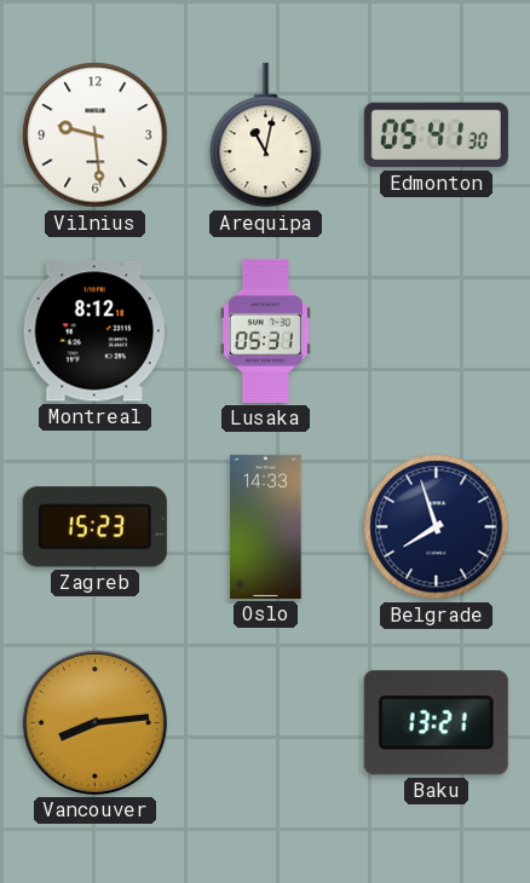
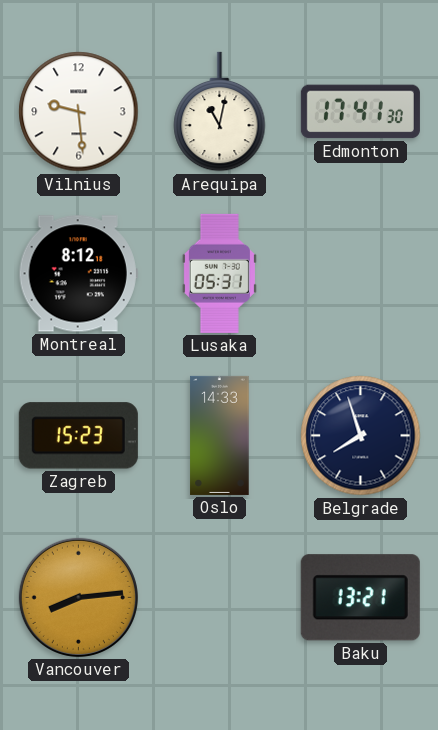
Edmonton: 05:41 -> 17:41
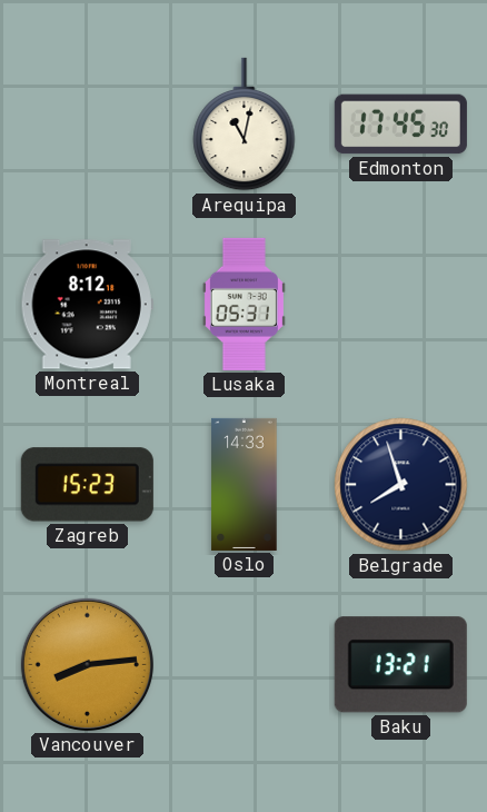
Vilnius: 9:29 -> none
Edmonton: 17:41 -> 17:45
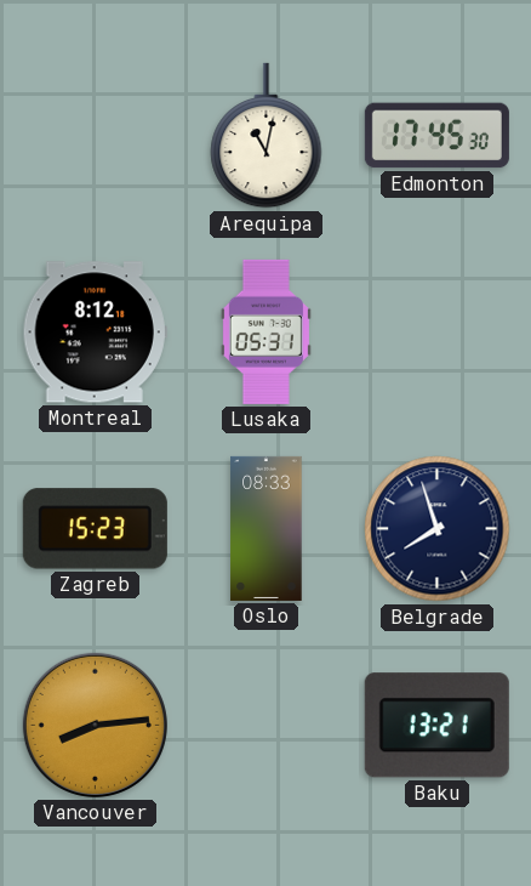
Oslo: 14:33 -> 08:33
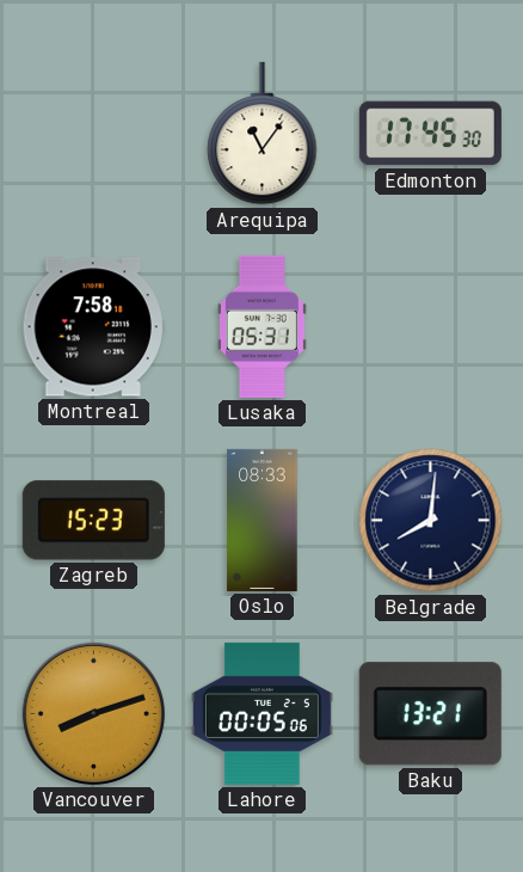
Arequipa: 11:02 -> 11:06
Montreal: 8:12 -> 7:58
Belgrade: 7:57 -> 8:01
Vancouver: 8:14 -> 8:12
Lahore: none -> 00:05
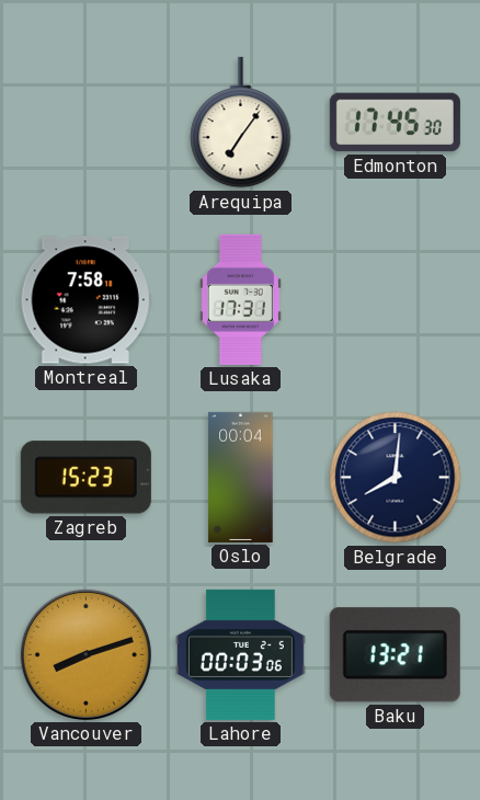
Arequipa: 11:06 -> 7:06
Lusaka: 05:31 -> 17:31
Oslo: 08:33 -> 00:04
Lahore: 00:05 -> 00:03
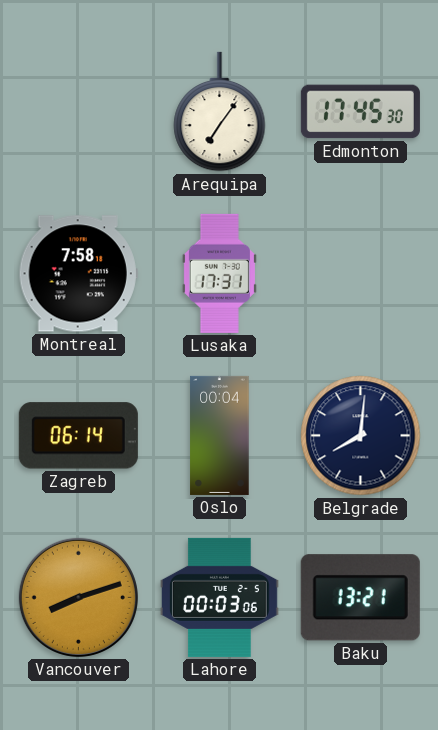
Zagreb: 15:23 -> 06:14
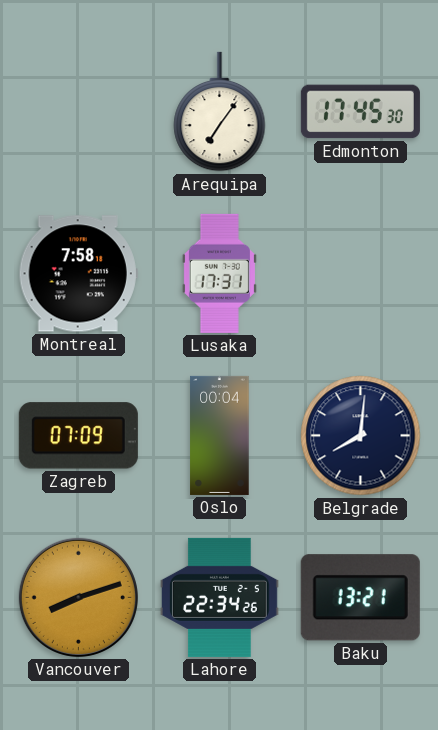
Zagreb: 06:14 -> 07:09
Lahore: 00:03 -> 22:34
